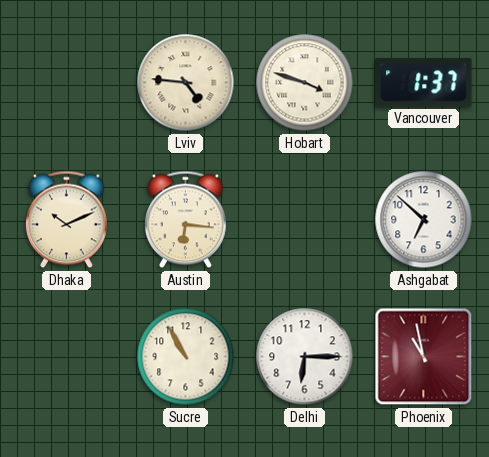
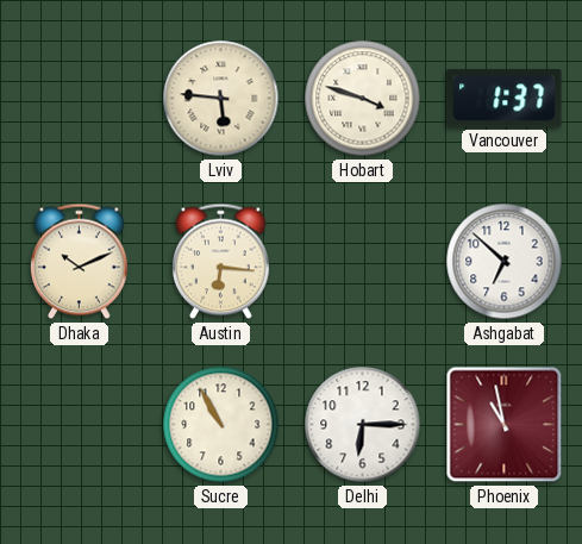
Lviv: 4:46 -> 5:46
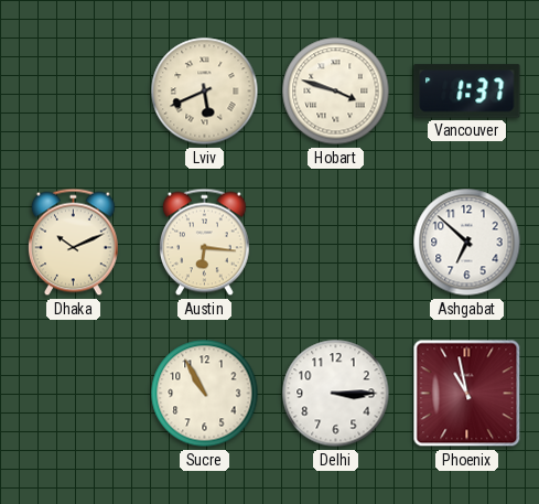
Lviv: 5:46 -> 5:41
Delhi: 6:15 -> 3:15
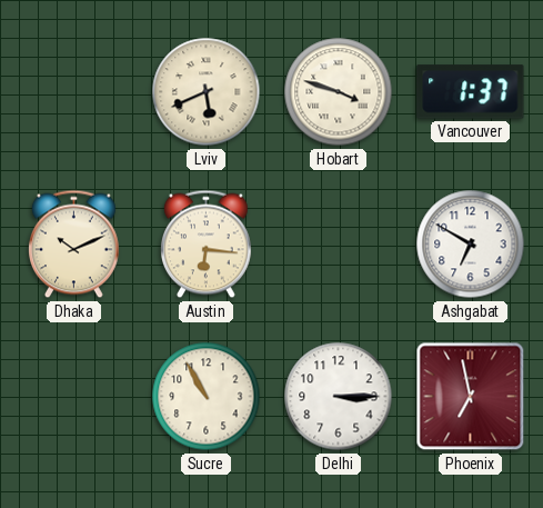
Ashgabat: 6:52 -> 6:50
Phoenix: 10:58 -> 6:58
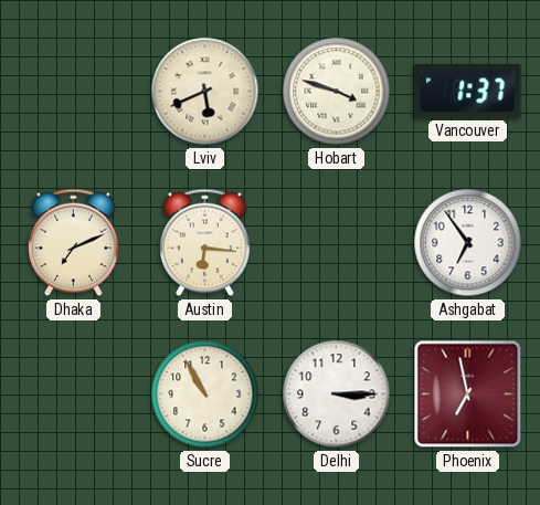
Dhaka: 10:11 -> 7:11
Ashgabat: 6:50 -> 6:54
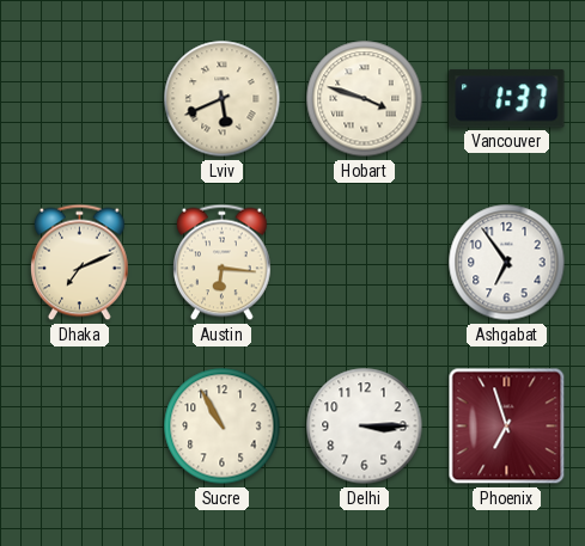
Phoenix: 6:58 -> 6:57
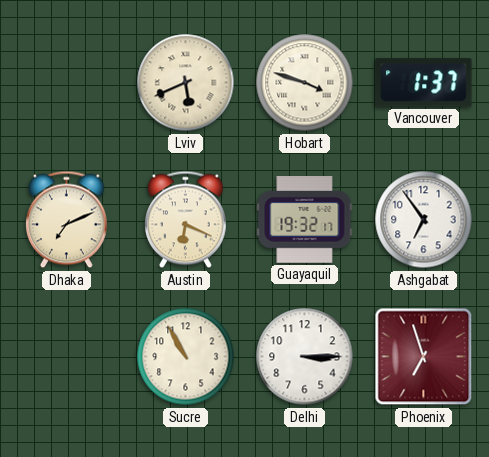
Austin: 6:16 -> 6:19
Guayaquil: none -> 19:32
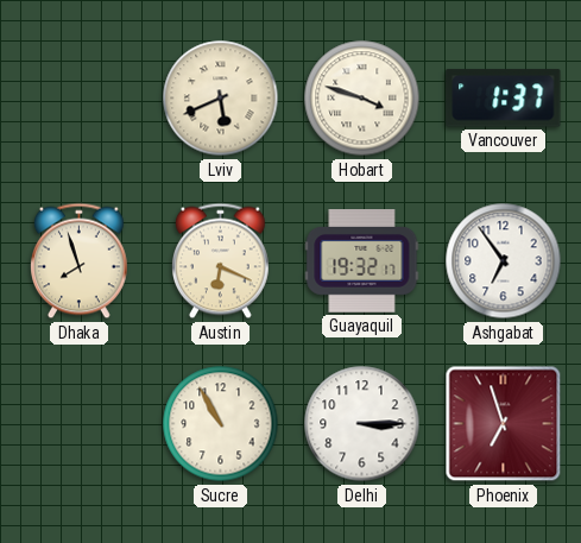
Dhaka: 7:11 -> 7:57
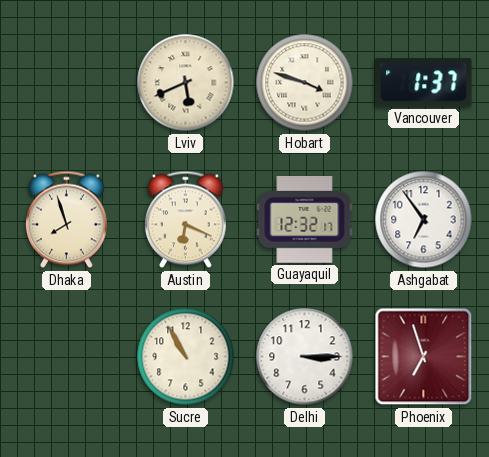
Guayaquil: 19:32 -> 12:32
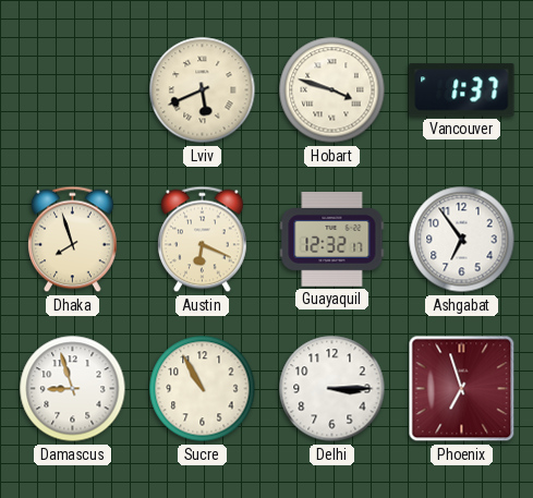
Damascus: none -> 8:57
